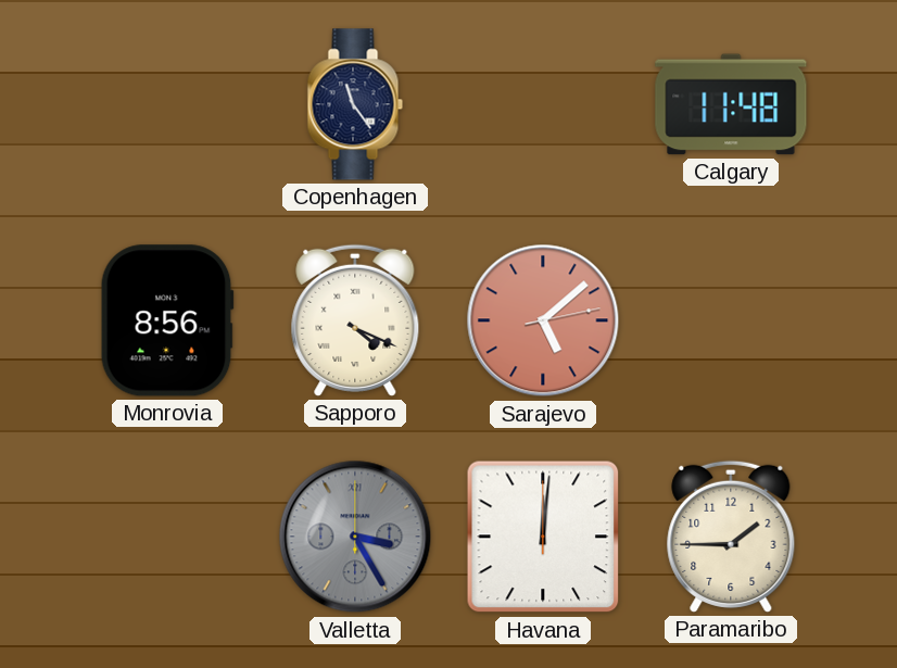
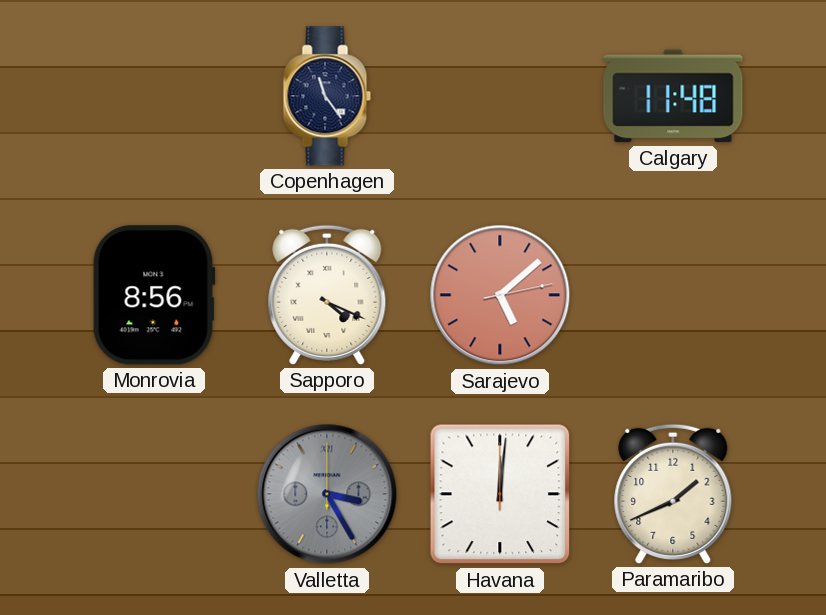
Paramaribo: 1:45 -> 1:41
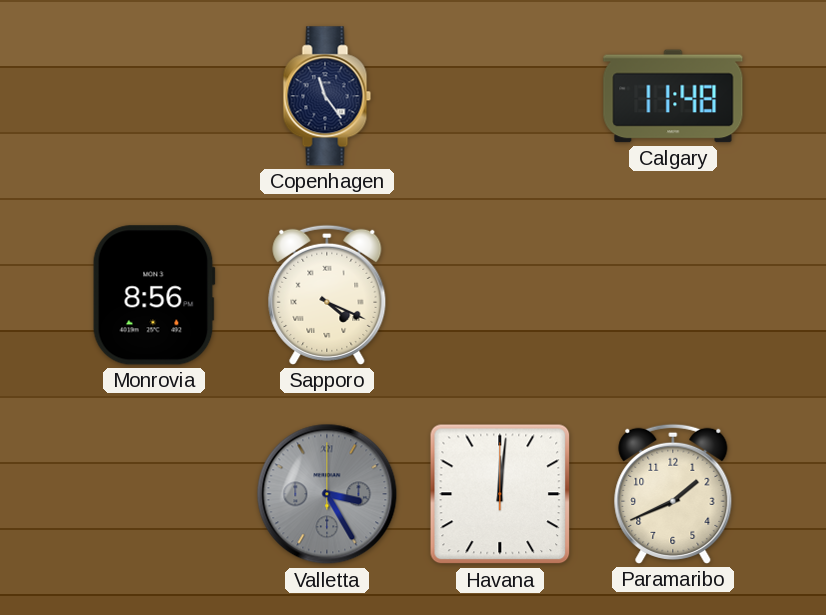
Sarajevo: 5:08 -> none
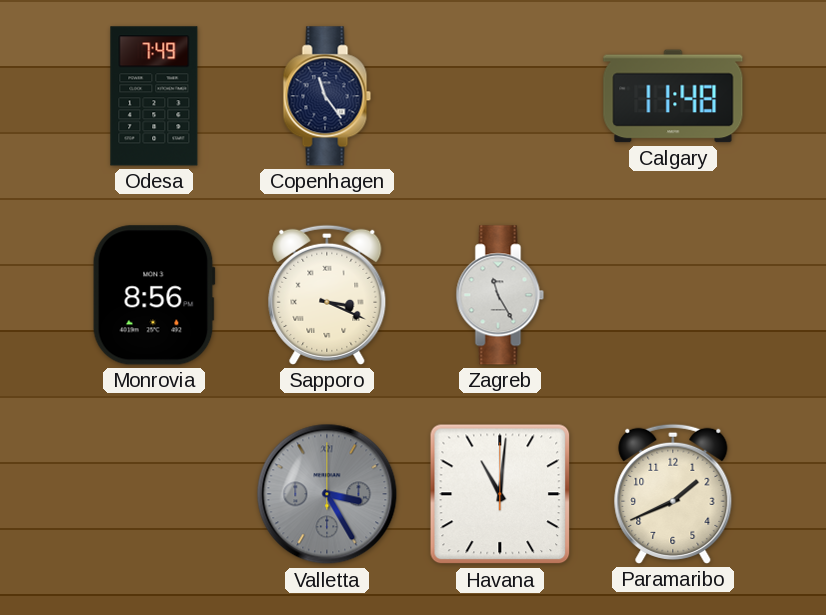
Odesa: none -> 7:49
Sapporo: 4:19 -> 3:19
Zagreb: none -> 11:25
Havana: 12:01 -> 11:01
